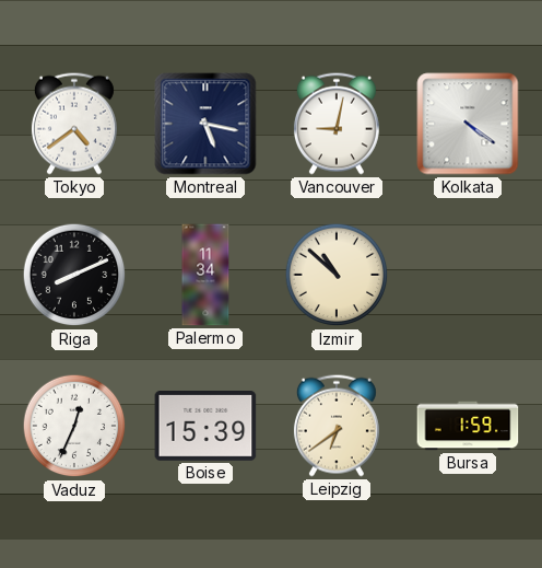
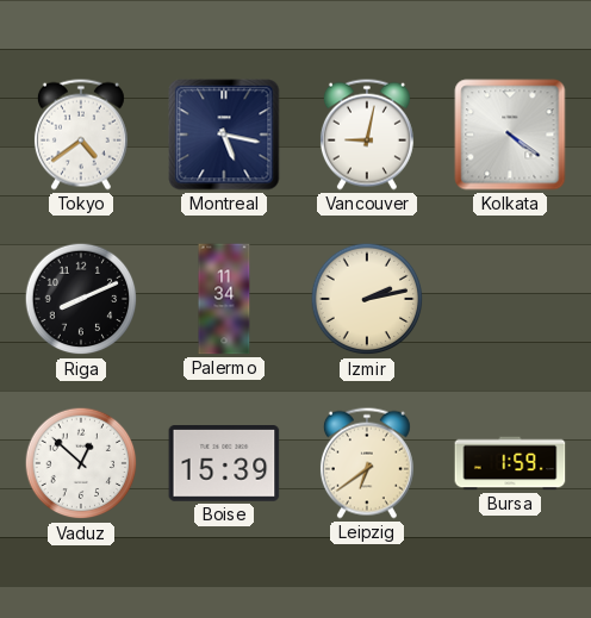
Izmir: 10:52 -> 2:13
Vaduz: 12:34 -> 12:52
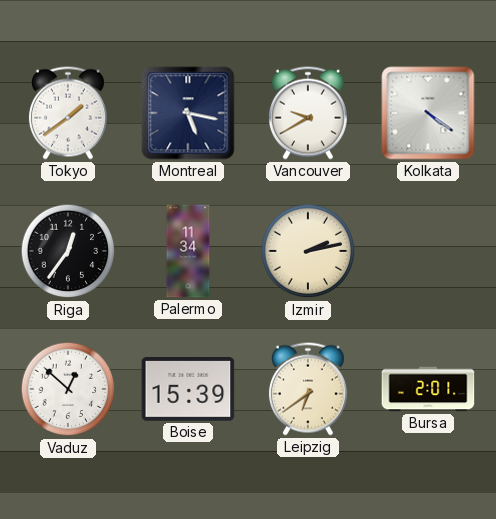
Tokyo: 4:39 -> 1:39
Vancouver: 9:02 -> 9:40
Riga: 8:11 -> 12:36
Bursa: 1:59 -> 2:01
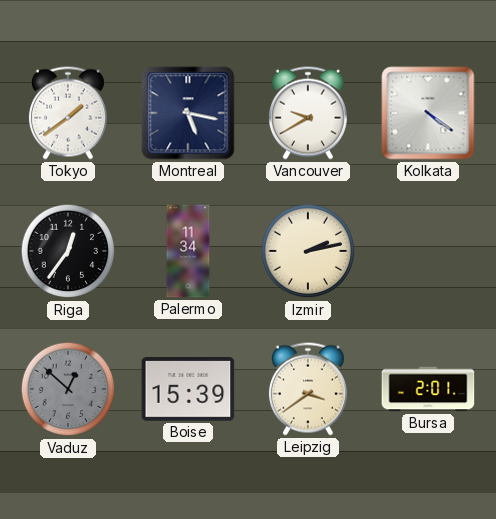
Vaduz dial: white -> grey
Leipzig: 6:39 -> 3:39
